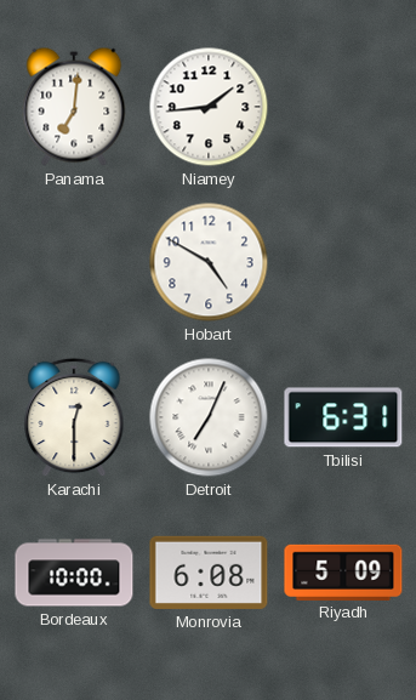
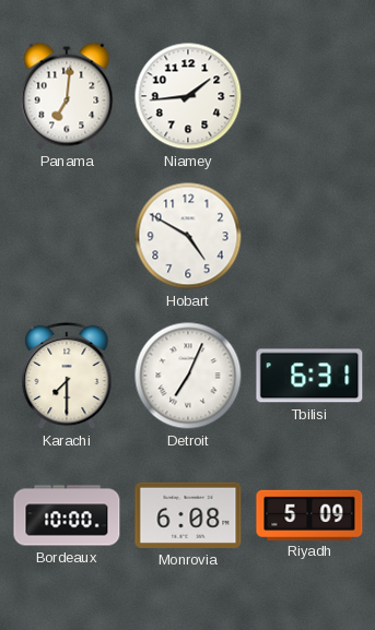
Karachi: 12:30 -> 7:30
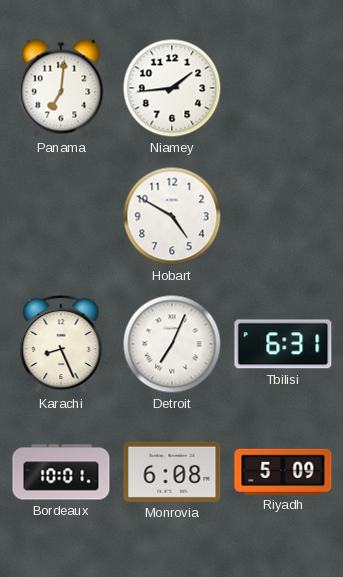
Karachi: 7:30 -> 8:26
Bordeaux: 10:00 -> 10:01
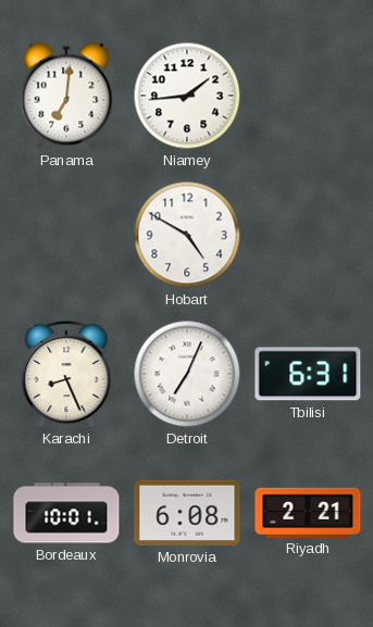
Riyadh: 5:09 -> 2:21
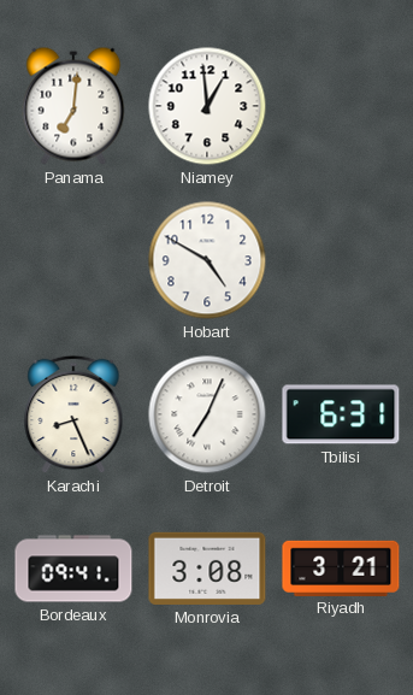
Niamey: 1:44 -> 12:59
Bordeaux: 10:01 -> 09:41
Monrovia: 6:08 -> 3:08
Riyadh: 2:21 -> 3:21
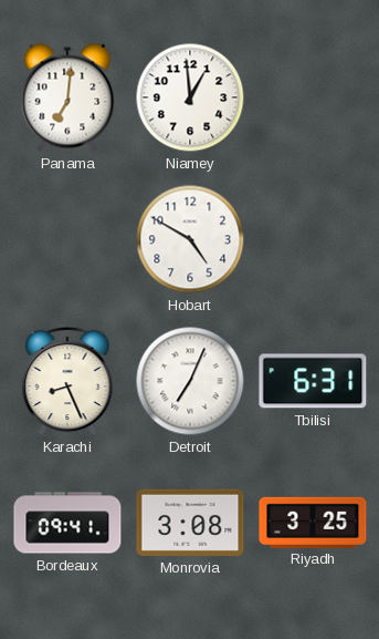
Riyadh: 3:21 -> 3:25
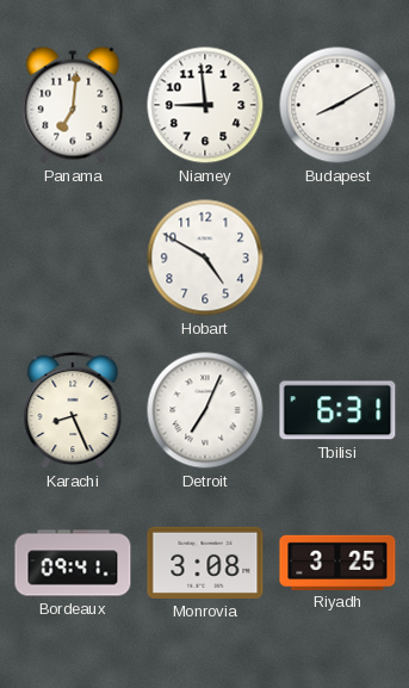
Niamey: 12:59 -> 8:59
Budapest: none -> 8:10
